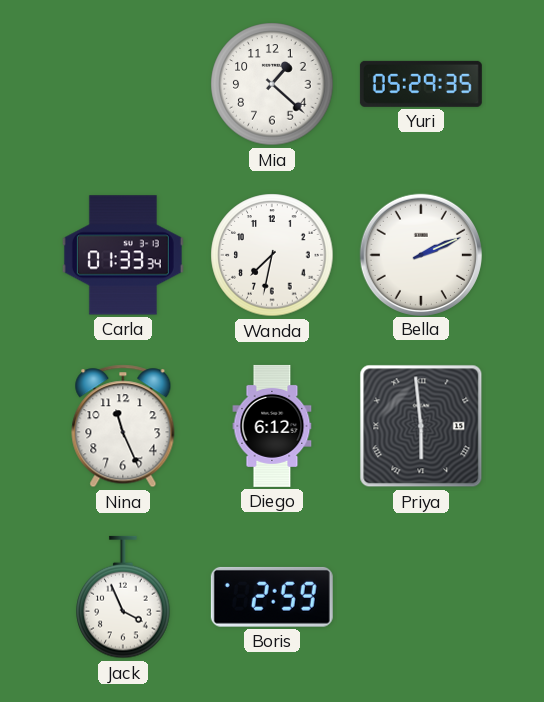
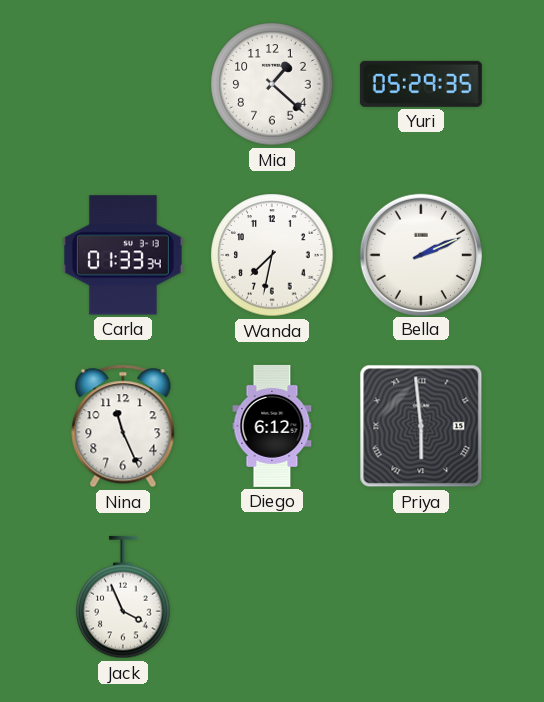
Boris: 2:59 -> none
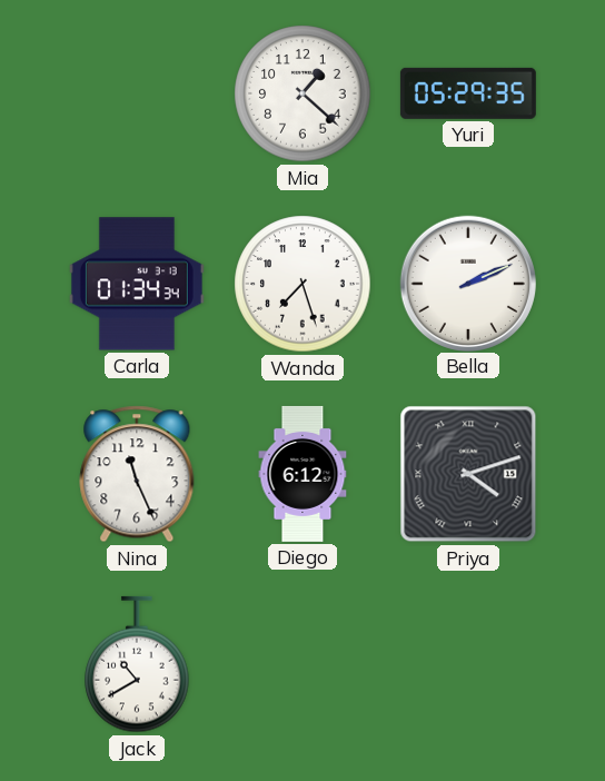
Carla: 01:33 -> 01:34
Wanda: 7:32 -> 7:27
Priya: 5:59 -> 4:12
Jack: 3:56 -> 10:40
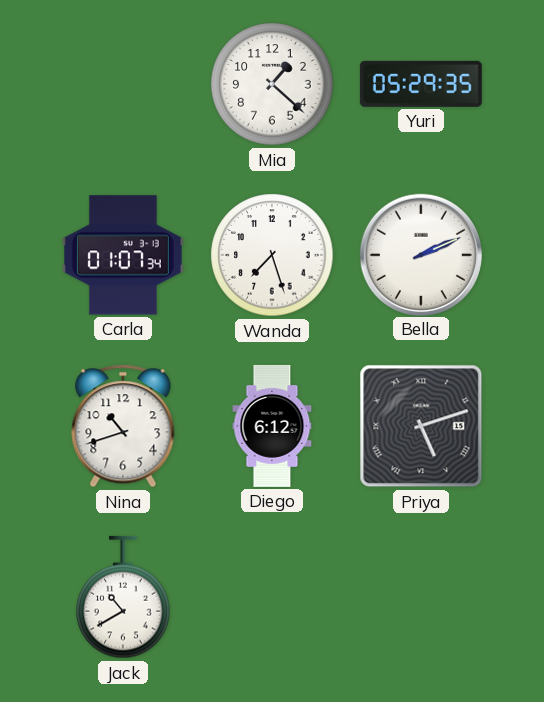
Carla: 01:34 -> 01:07
Nina: 11:26 -> 10:42
Priya: 4:12 -> 5:12
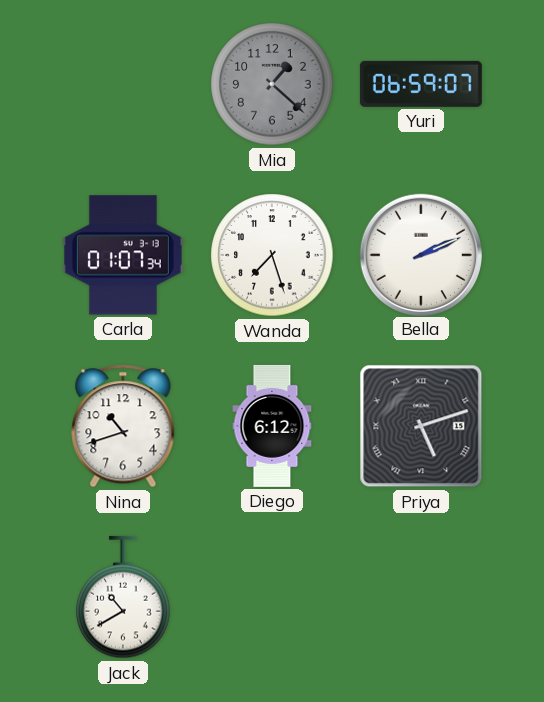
Mia dial: white -> grey
Yuri: 05:29 -> 06:59
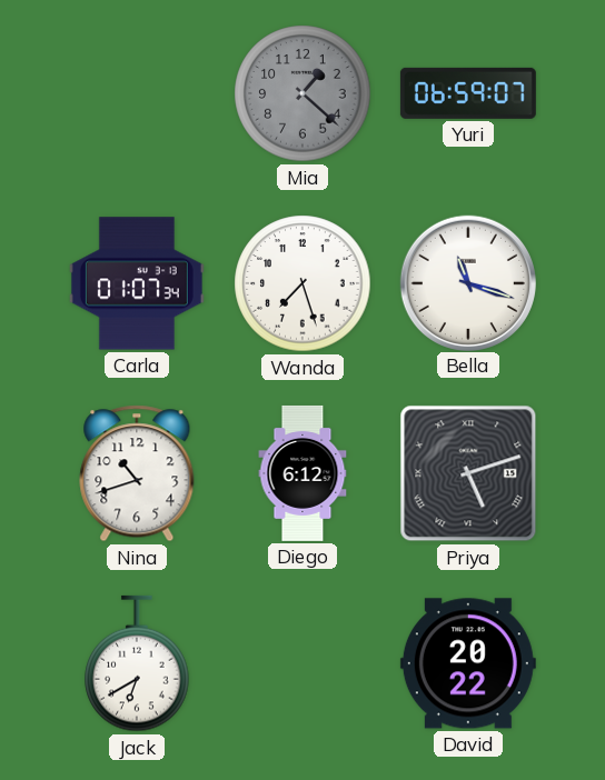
Bella: 2:11 -> 11:18
Jack: 10:40 -> 6:40
David: none -> 20:22
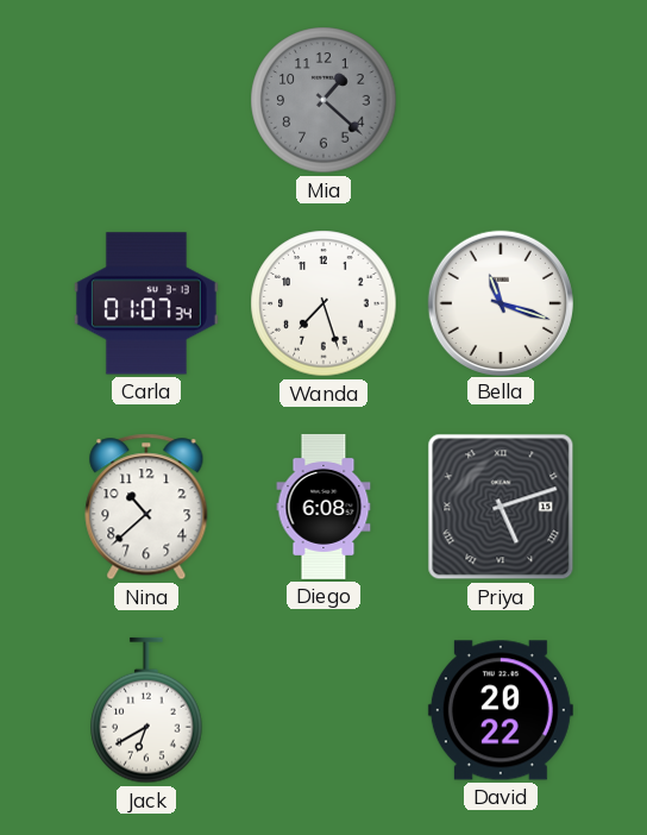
Yuri: 06:59 -> none
Nina: 10:42 -> 10:38
Diego: 6:12 -> 6:08
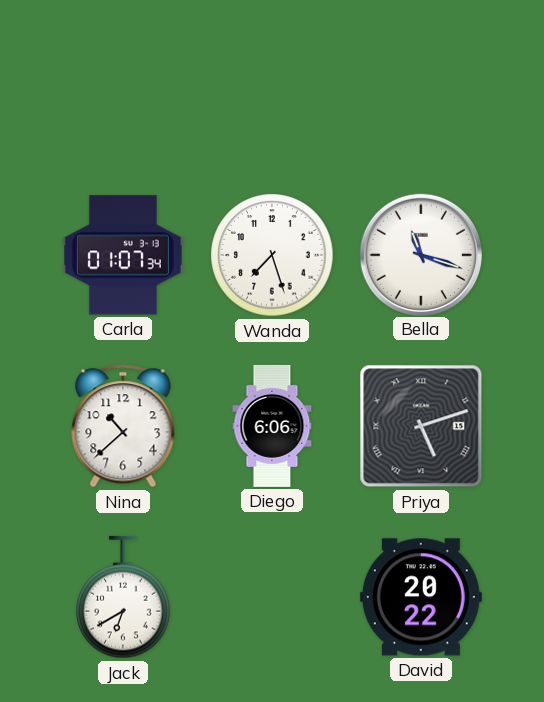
Mia: 1:22 -> none
Diego: 6:08 -> 6:06
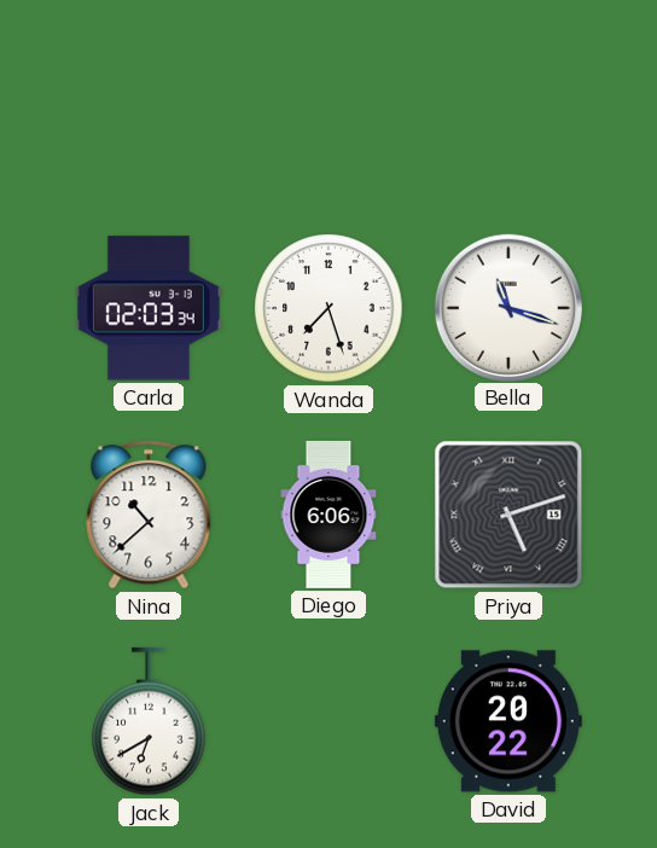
Carla: 01:07 -> 02:03
